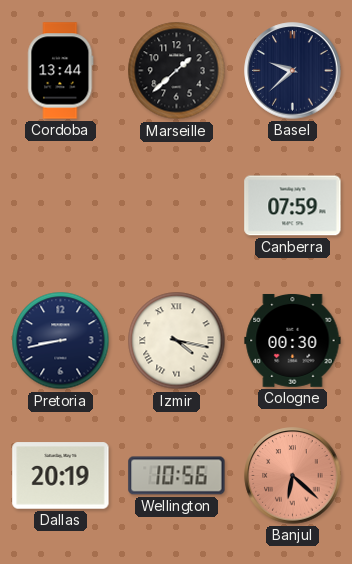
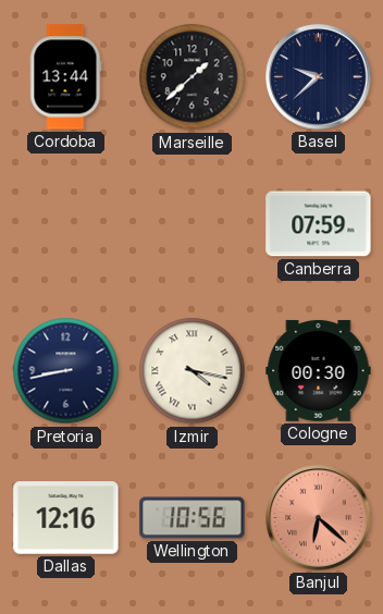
Dallas: 20:19 -> 12:16
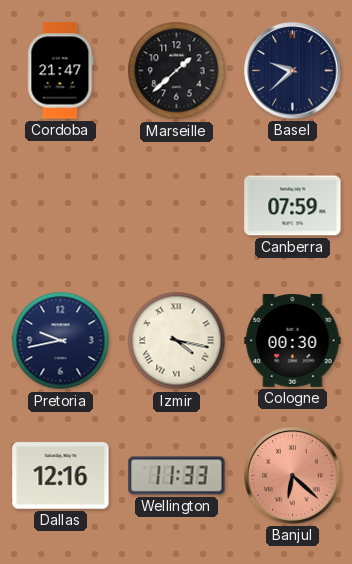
Cordoba: 13:44 -> 21:47
Pretoria: 8:43 -> 9:43
Wellington: 10:56 -> 11:33
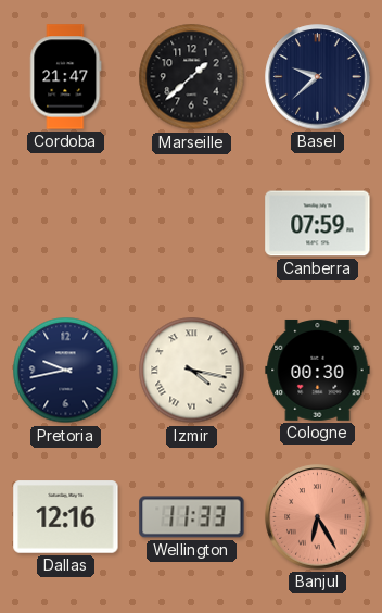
Banjul: 6:22 -> 6:25
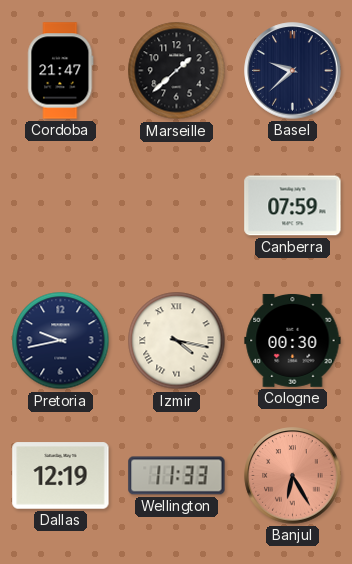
Dallas: 12:16 -> 12:19
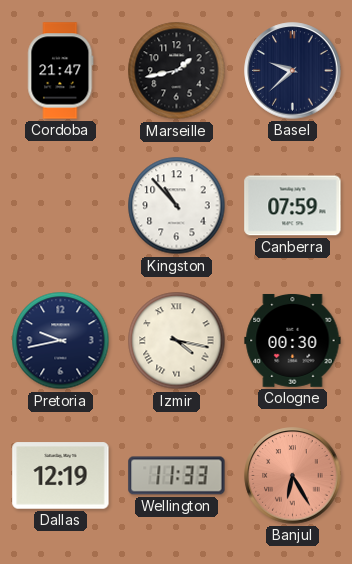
Marseille: 1:38 -> 1:43
Kingston: none -> 10:53
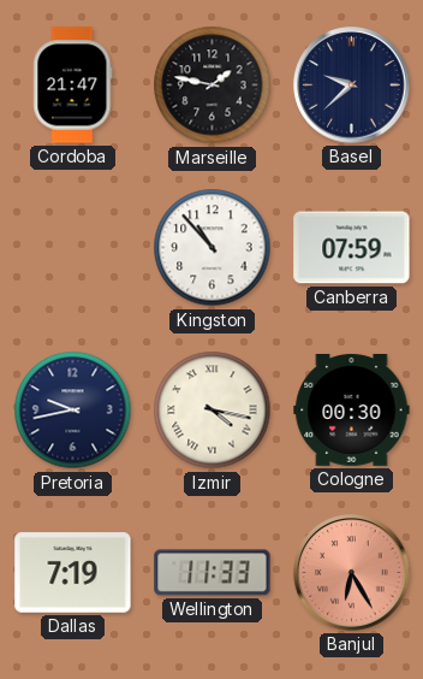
Marseille: 1:43 -> 1:47
Dallas: 12:19 -> 7:19
